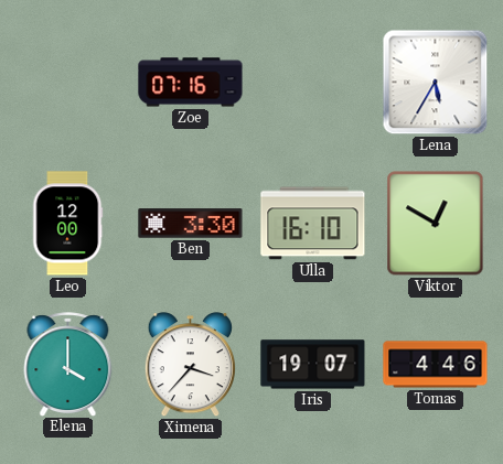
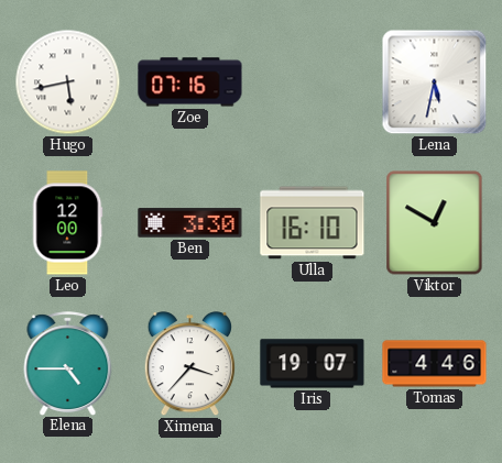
Hugo: none -> 5:43
Lena: 5:35 -> 5:32
Elena: 4:00 -> 4:45
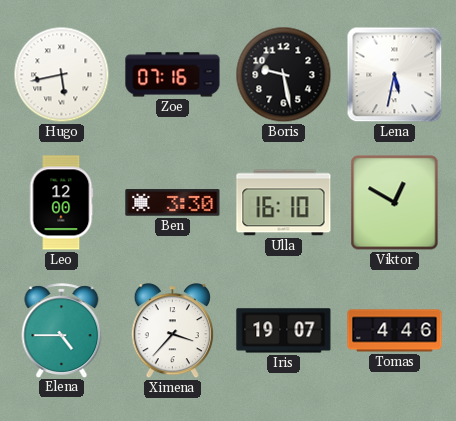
Boris: none -> 9:28
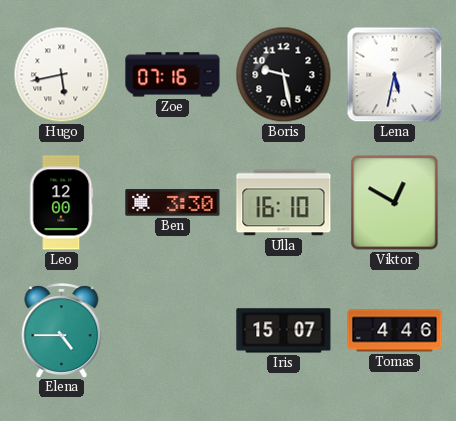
Ximena: 3:37 -> none
Iris: 19:07 -> 15:07
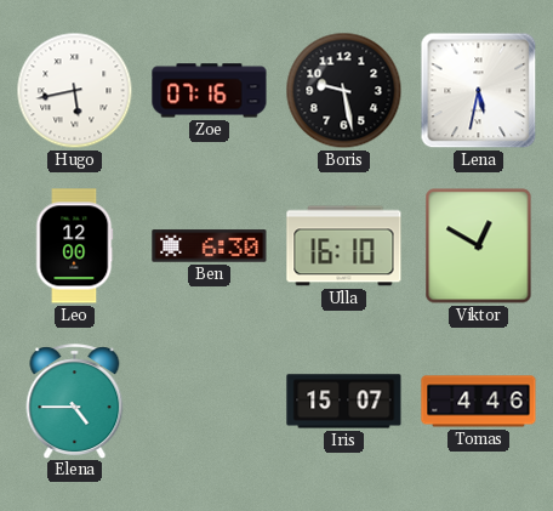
Ben: 3:30 -> 6:30
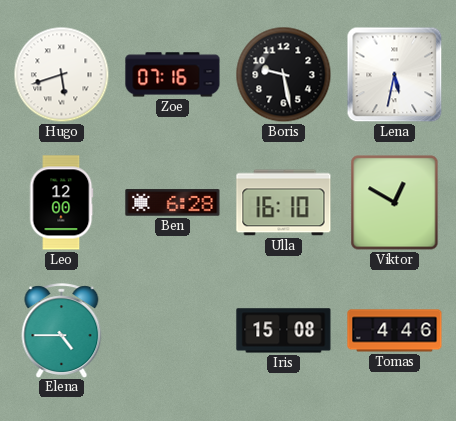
Hugo: 5:43 -> 5:42
Ben: 6:30 -> 6:28
Iris: 15:07 -> 15:08
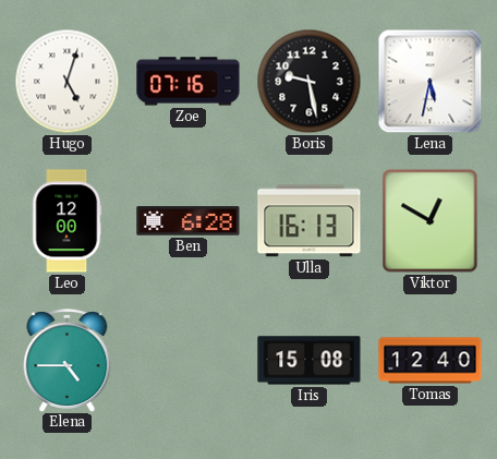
Hugo: 5:42 -> 5:03
Ulla: 16:10 -> 16:13
Tomas: 4:46 -> 12:40
